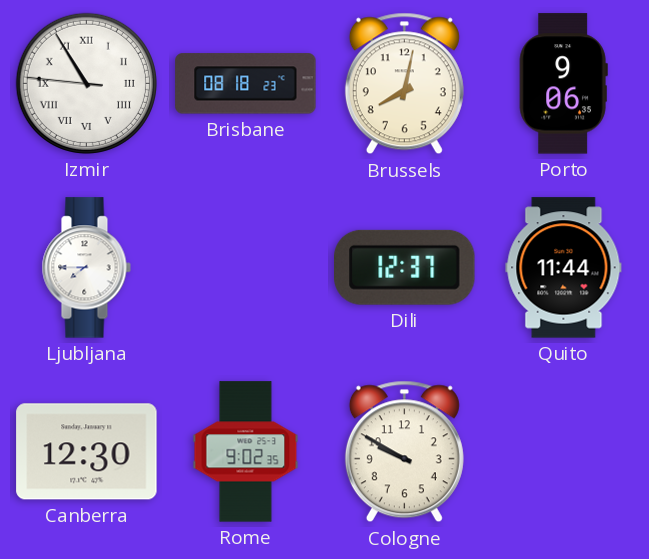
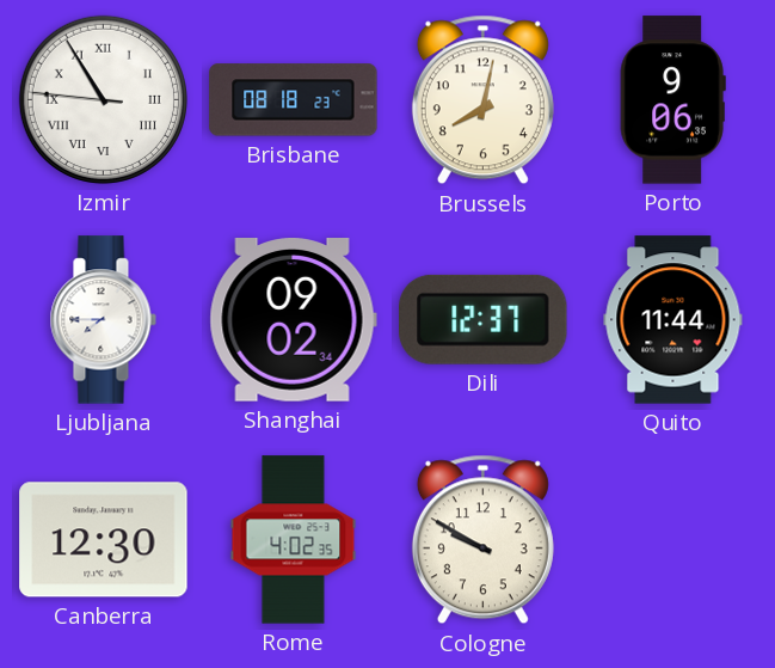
Shanghai: none -> 09:02
Rome: 9:02 -> 4:02
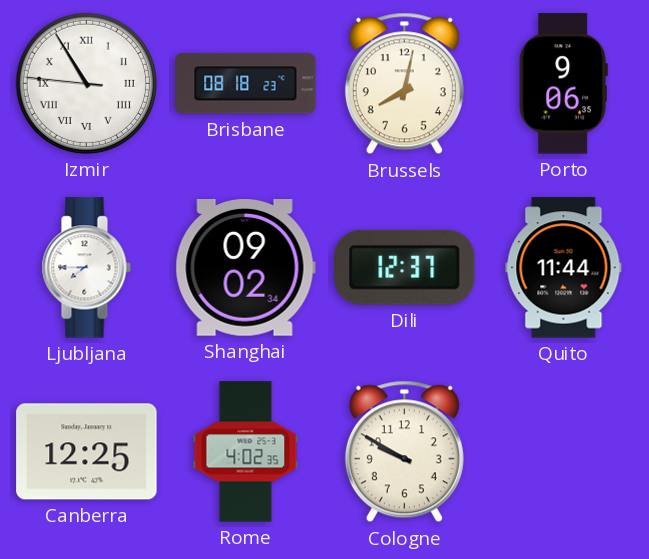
Canberra: 12:30 -> 12:25
